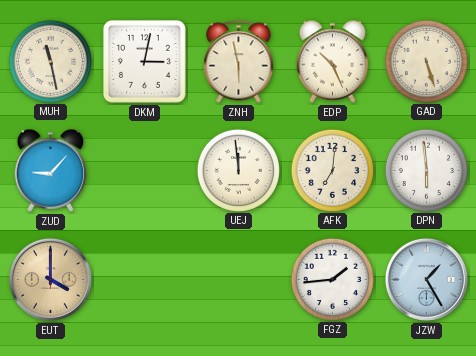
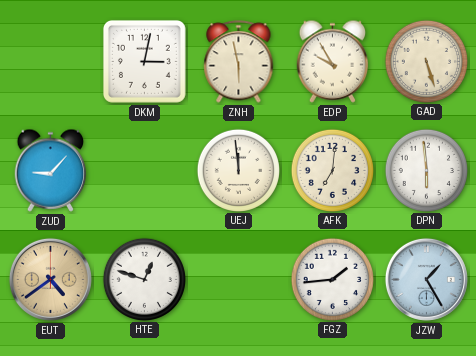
MUH: 11:28 -> none
EDP: 10:26 -> 9:55
EUT: 4:00 -> 4:39
HTE: none -> 12:48
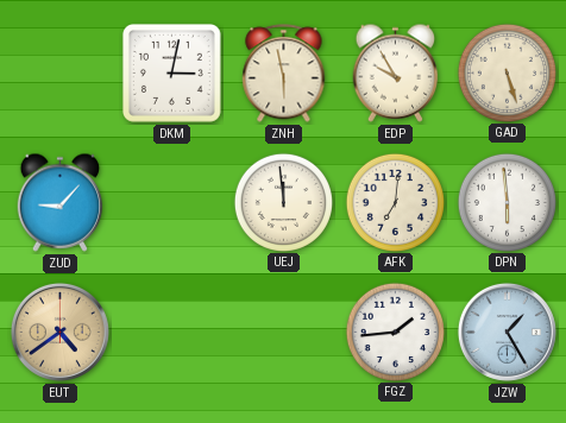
HTE: 12:48 -> none
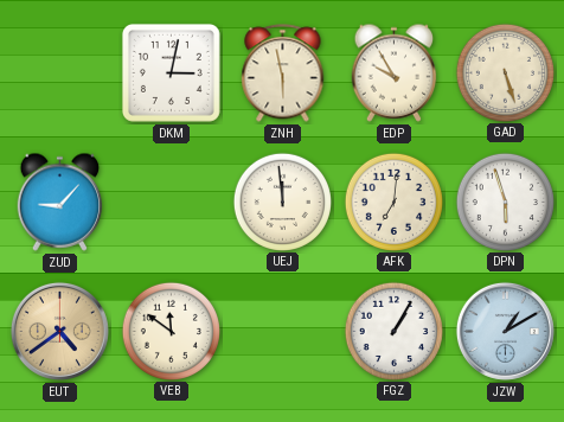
DPN: 5:59 -> 5:57
VEB: none -> 11:51
FGZ: 1:44 -> 1:05
JZW: 1:25 -> 1:10
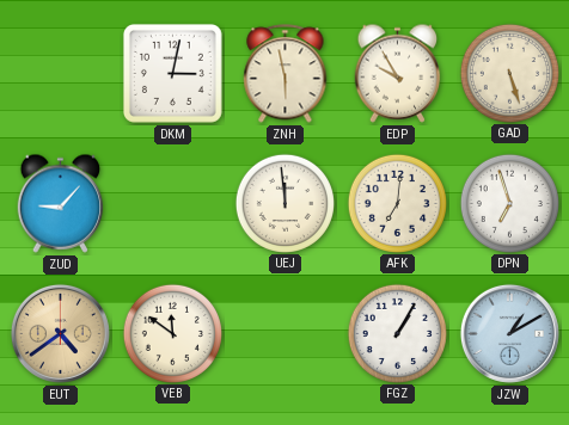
DPN: 5:57 -> 6:57
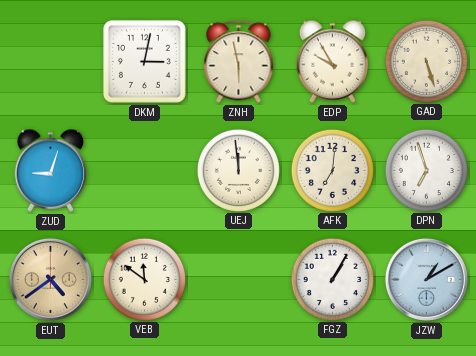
ZUD: 9:07 -> 9:03
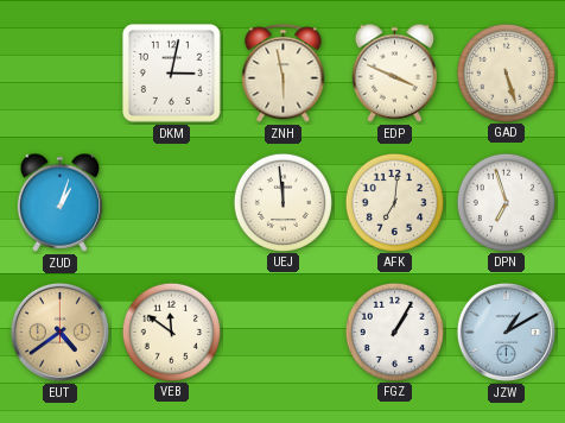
EDP: 9:55 -> 3:49
ZUD: 9:03 -> 1:03
